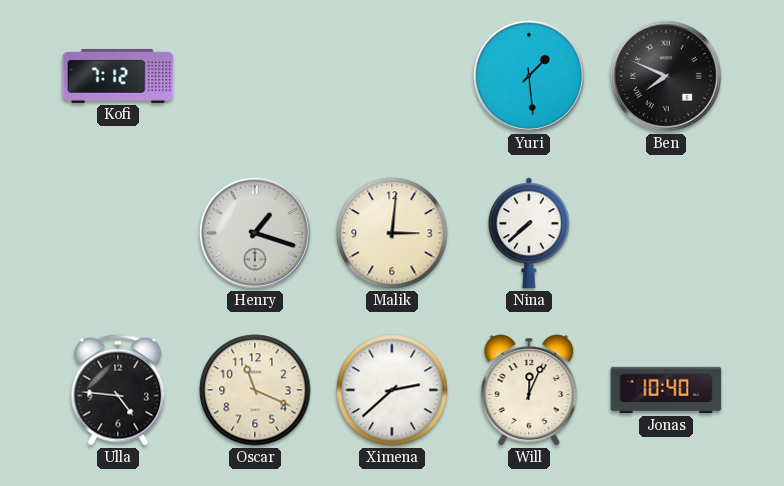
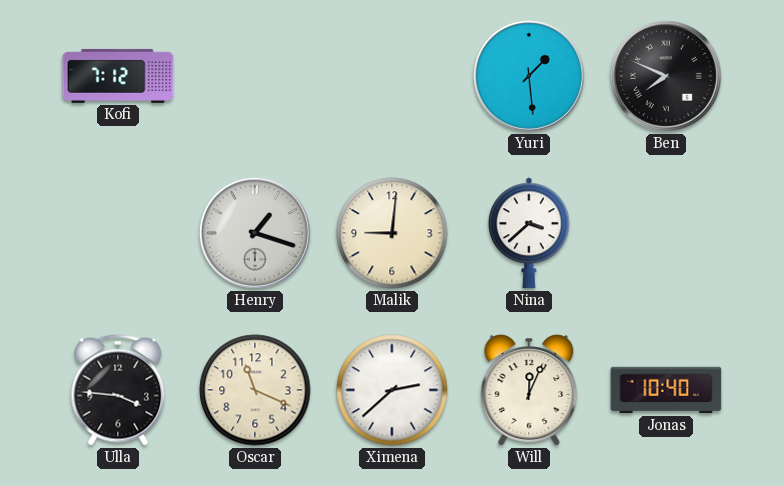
Malik: 3:01 -> 9:01
Nina: 7:38 -> 3:38
Ulla: 4:46 -> 3:46
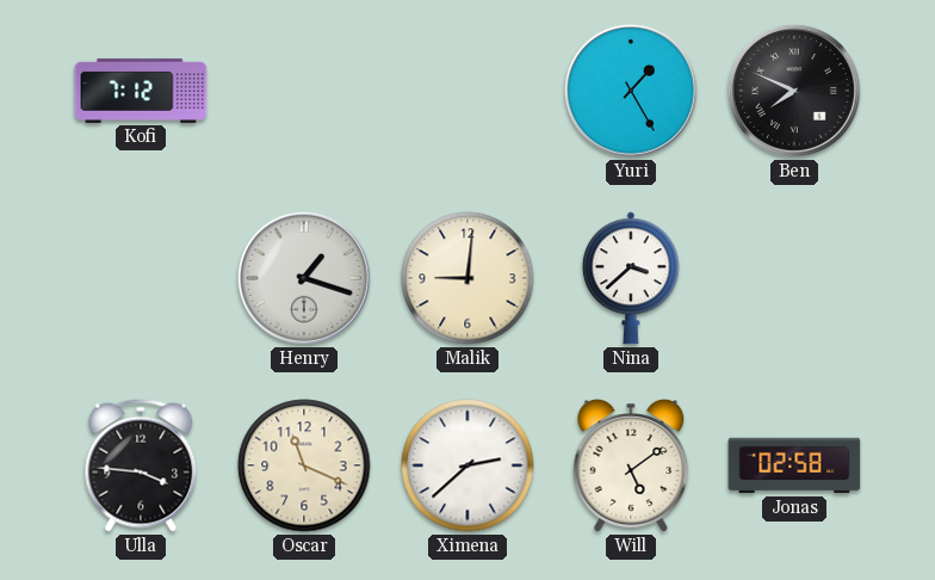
Yuri: 1:29 -> 1:25
Will: 12:04 -> 5:09
Jonas: 10:40 -> 02:58
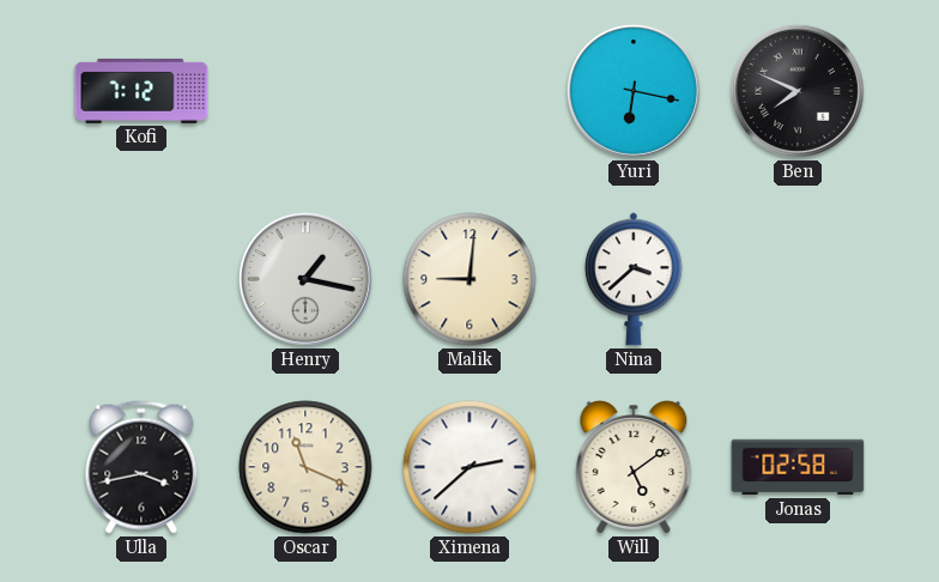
Yuri: 1:25 -> 6:17
Henry: 1:18 -> 1:17
Ulla: 3:46 -> 3:43
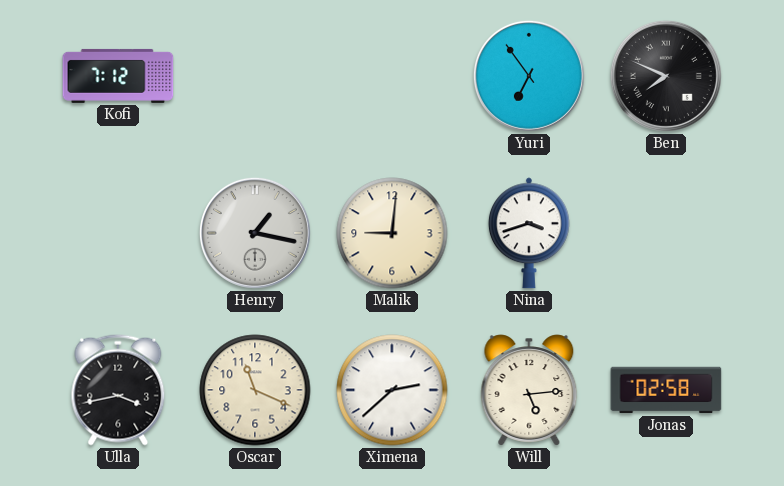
Yuri: 6:17 -> 6:54
Nina: 3:38 -> 3:42
Will: 5:09 -> 5:14
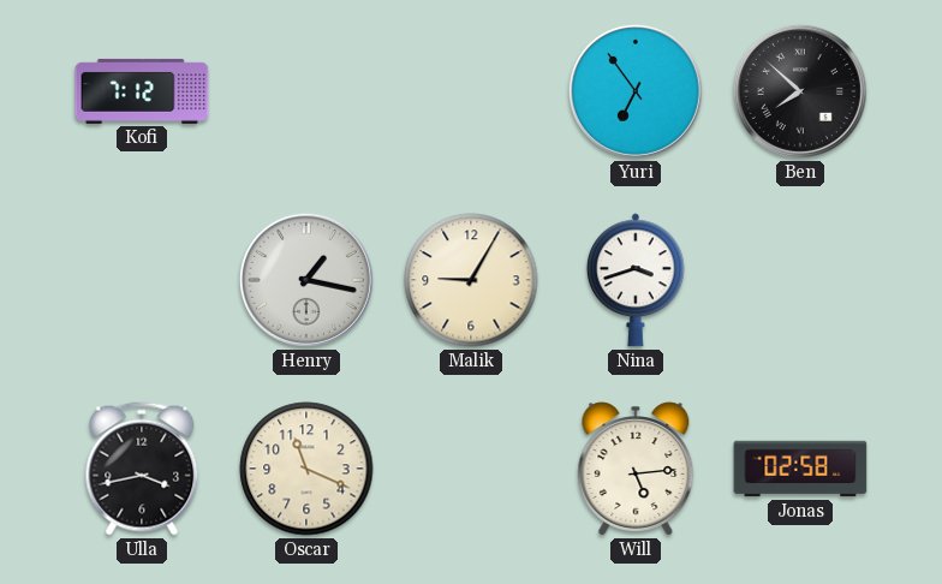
Ben: 7:49 -> 7:52
Malik: 9:01 -> 9:05
Ximena: 2:38 -> none
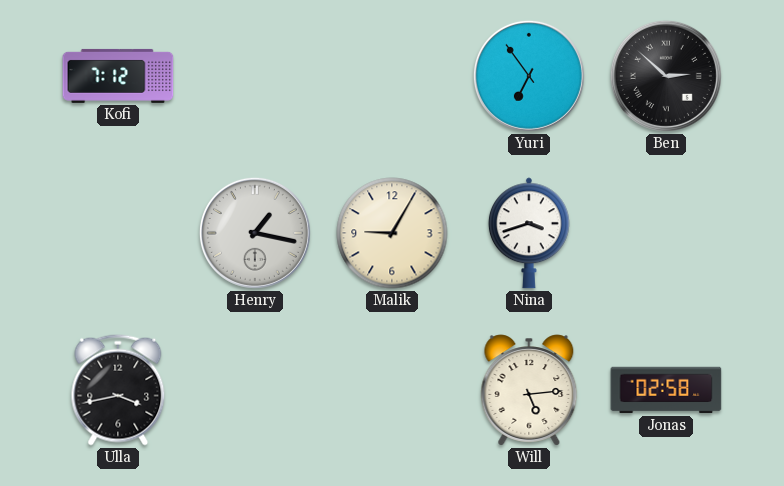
Ben: 7:52 -> 2:52
Oscar: 11:19 -> none
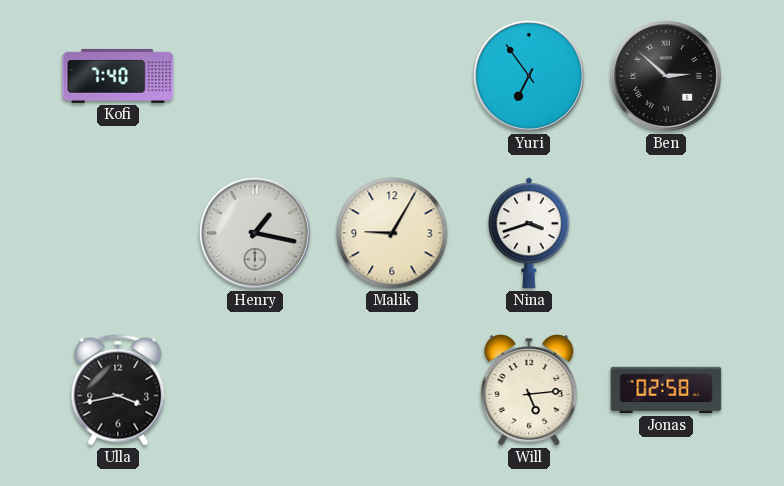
Kofi: 7:12 -> 7:40
